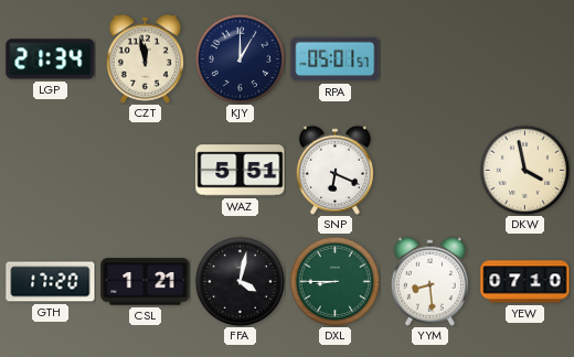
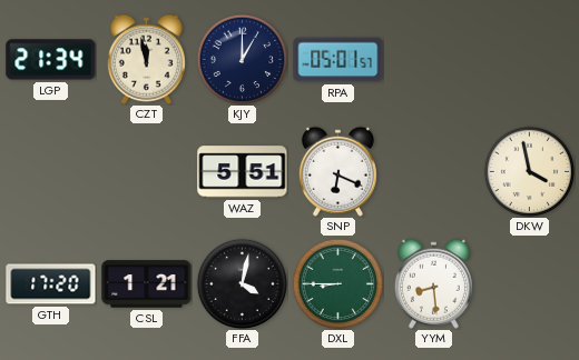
YEW: 07:10 -> none
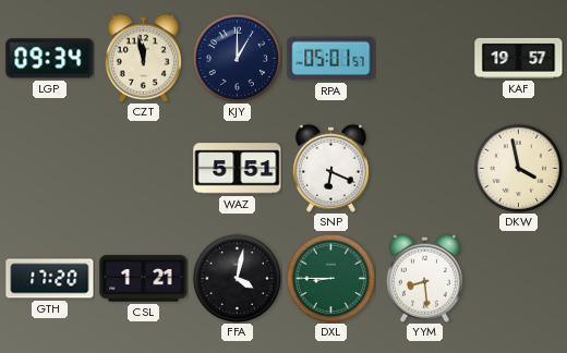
LGP: 21:34 -> 09:34
KAF: none -> 19:57
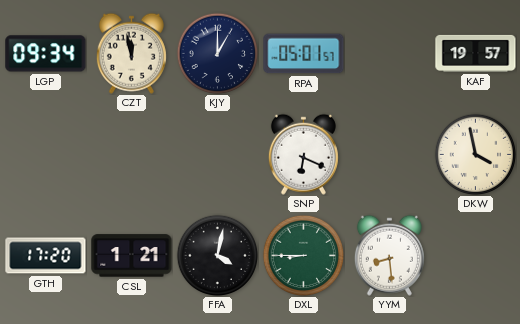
WAZ: 5:51 -> none
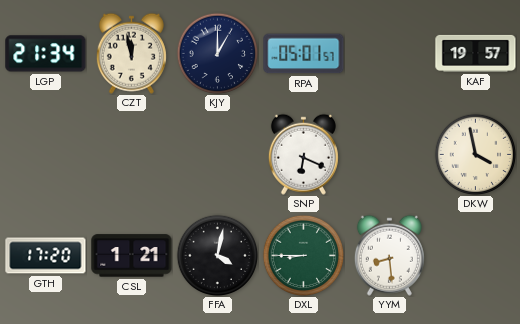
LGP: 09:34 -> 21:34
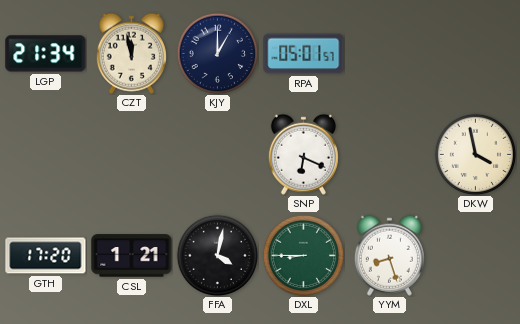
KAF: 19:57 -> none
YYM: 8:29 -> 8:27
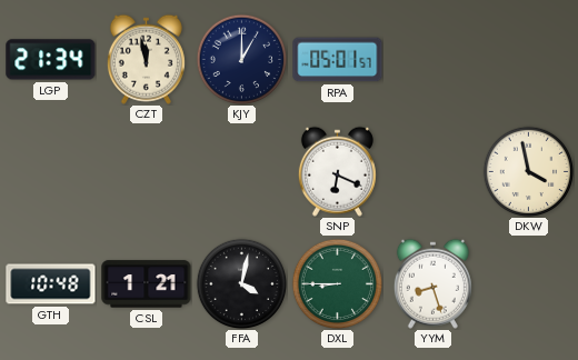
GTH: 17:20 -> 10:48
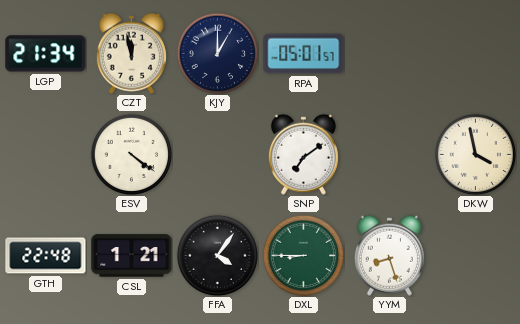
ESV: none -> 4:21
SNP: 6:19 -> 7:09
GTH: 10:48 -> 22:48
FFA: 4:02 -> 4:06
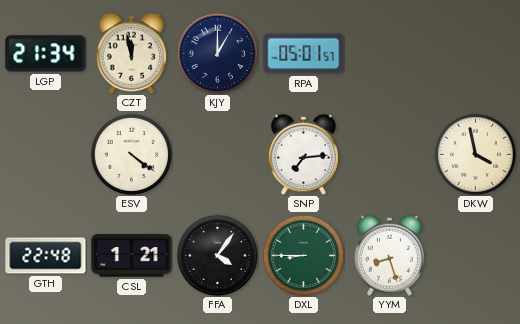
SNP: 7:09 -> 7:14
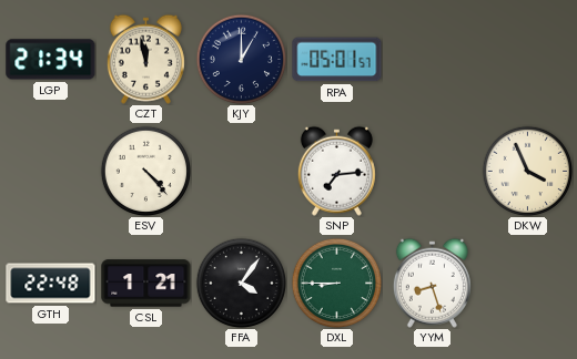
ESV: 4:21 -> 4:23
DKW: 3:58 -> 3:56
